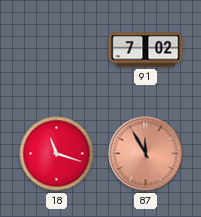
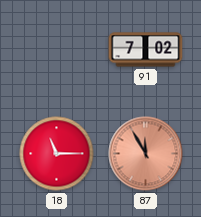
18: 11:18 -> 11:15
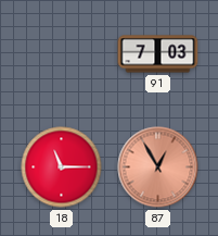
91: 7:02 -> 7:03
87: 11:55 -> 12:55
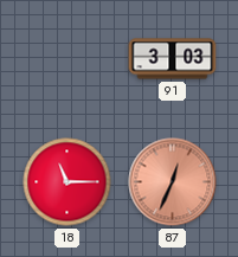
91: 7:03 -> 3:03
87: 12:55 -> 12:34
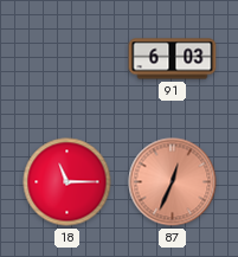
91: 3:03 -> 6:03
